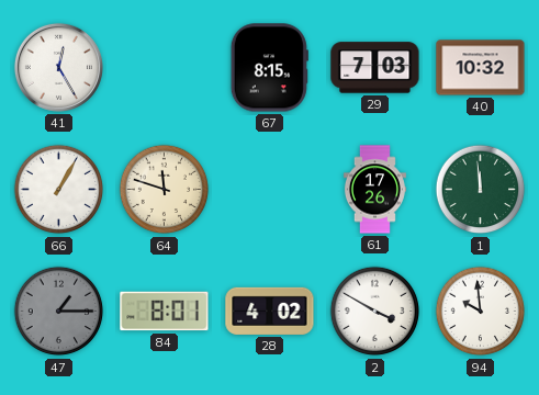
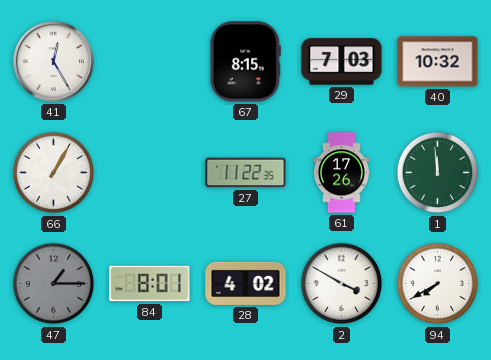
64: 11:48 -> none
27: none -> 11:22
94: 9:59 -> 7:40
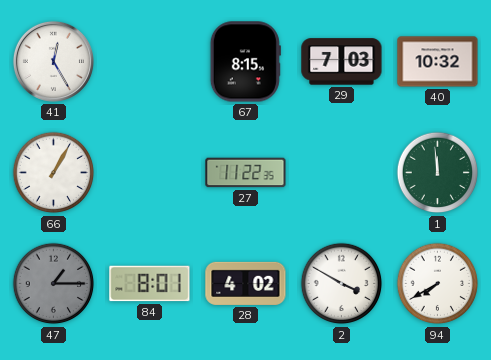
61: 17:26 -> none
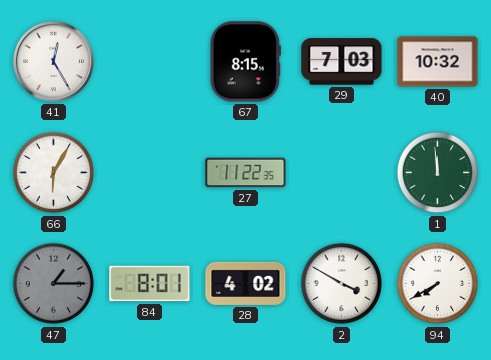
66: 1:05 -> 6:05
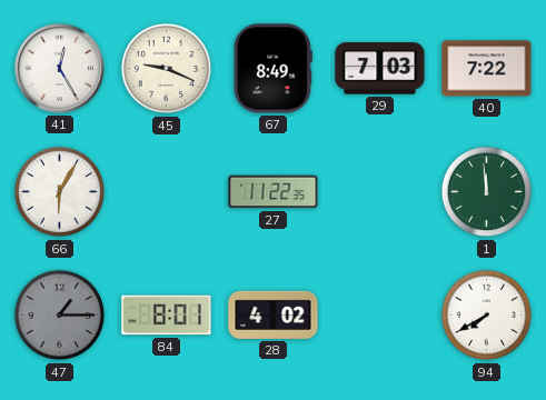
45: none -> 9:19
67: 8:15 -> 8:49
40: 10:32 -> 7:22
2: 3:50 -> none
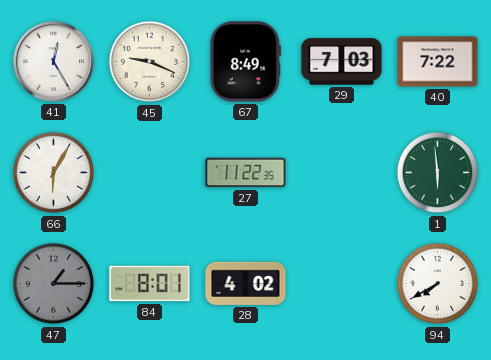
1: 11:59 -> 5:59
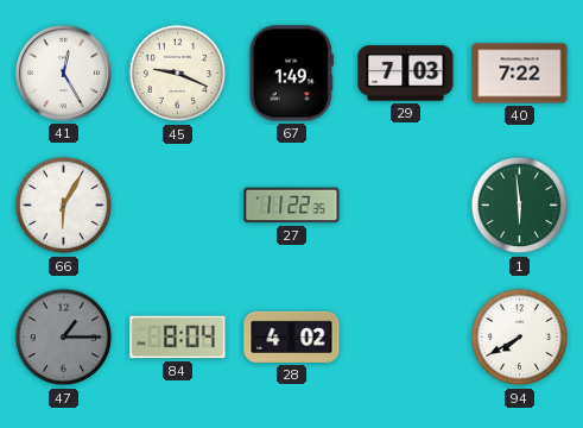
67: 8:49 -> 1:49
84: 8:01 -> 8:04
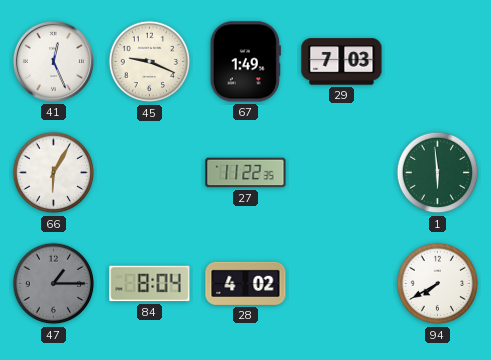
41: 12:25 -> 12:26
40: 7:22 -> none
